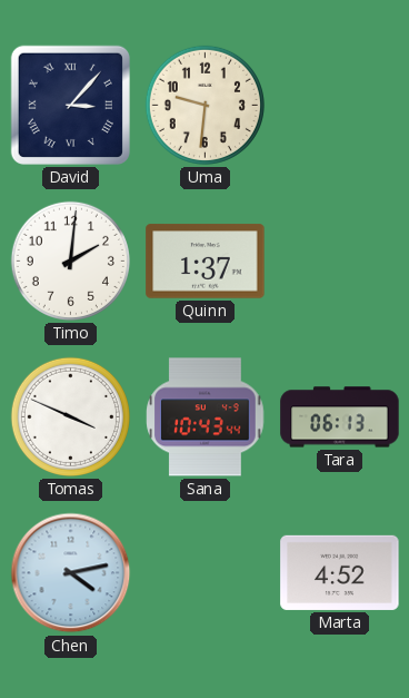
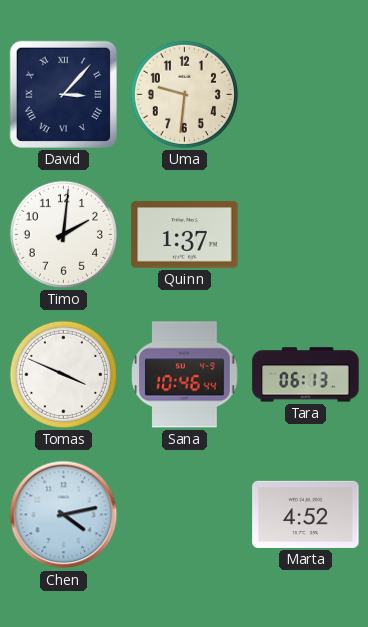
Sana: 10:43 -> 10:46
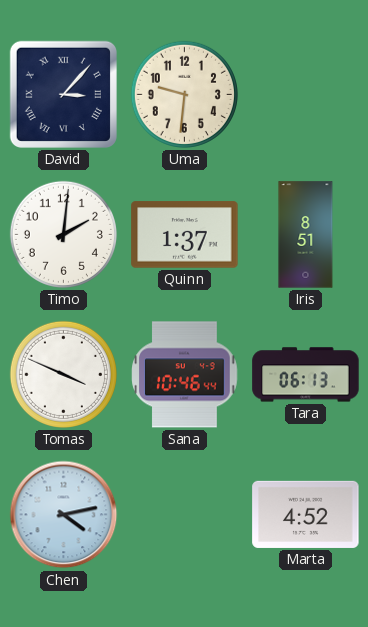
Iris: none -> 8:51
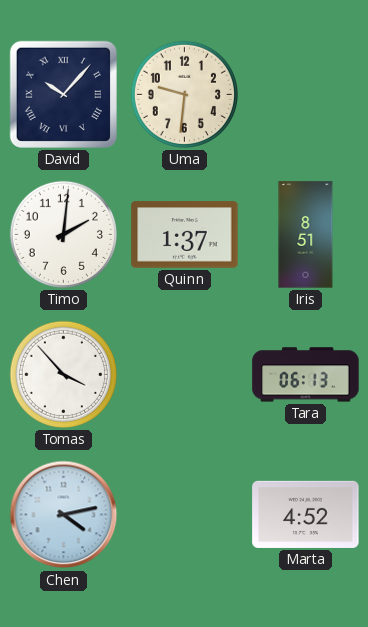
David: 3:07 -> 10:07
Tomas: 3:49 -> 3:53
Sana: 10:46 -> none
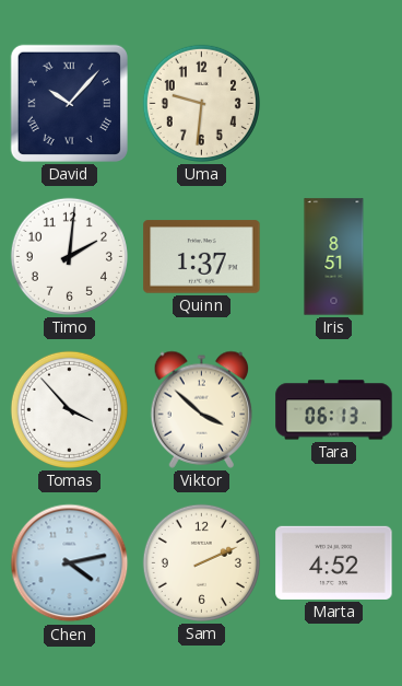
Viktor: none -> 3:52
Sam: none -> 2:11
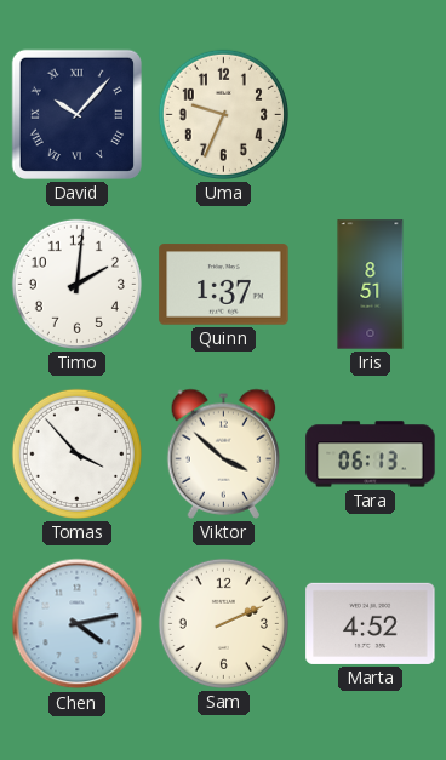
Uma: 9:31 -> 9:34
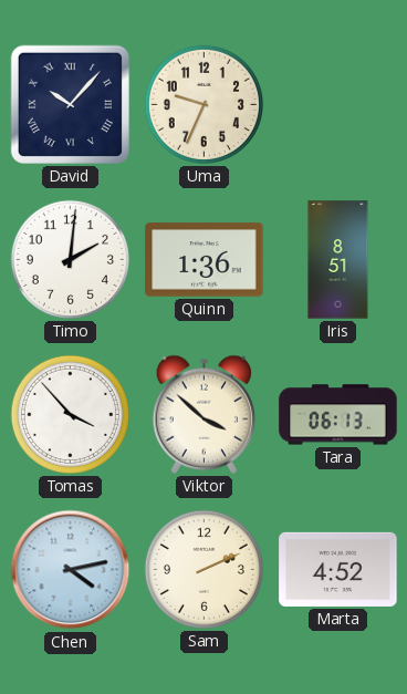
Quinn: 1:37 -> 1:36
